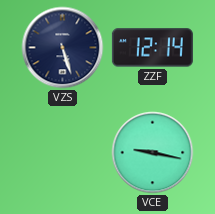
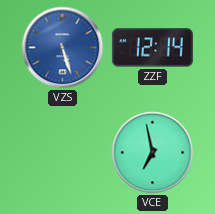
VZS dial: navy -> blue
VCE: 9:17 -> 6:58
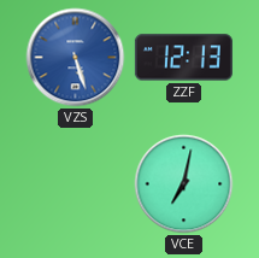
ZZF: 12:14 -> 12:13
VCE: 6:58 -> 7:02
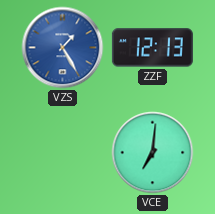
VZS: 5:27 -> 1:25
VCE: 7:02 -> 7:01
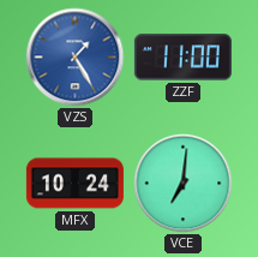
ZZF: 12:13 -> 11:00
MFX: none -> 10:24
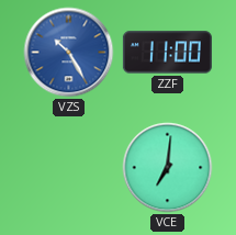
VZS: 1:25 -> 10:25
MFX: 10:24 -> none
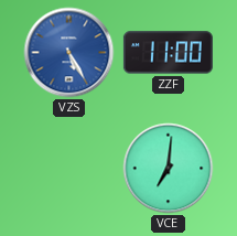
VZS: 10:25 -> 5:25
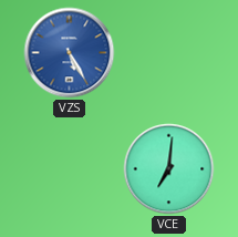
ZZF: 11:00 -> none
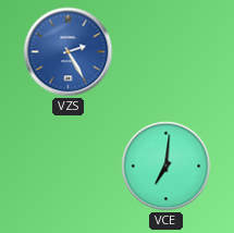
VZS: 5:25 -> 2:25
